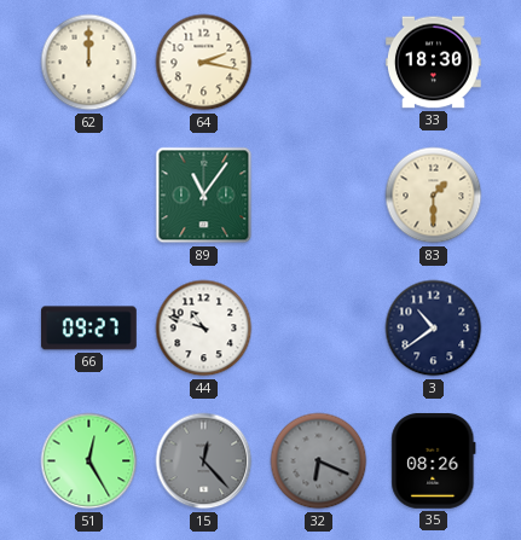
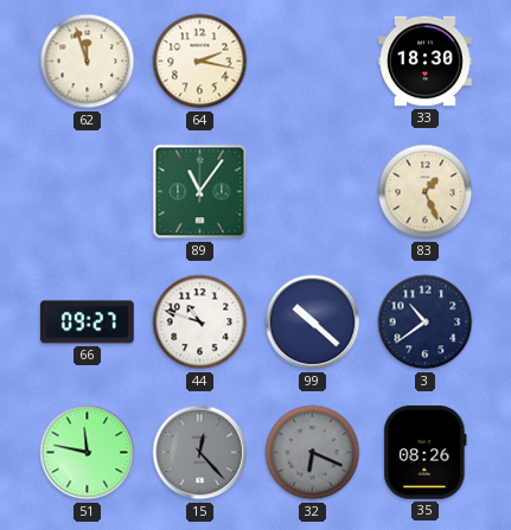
62: 12:00 -> 11:57
83: 1:30 -> 1:26
99: none -> 10:22
51: 12:25 -> 11:47
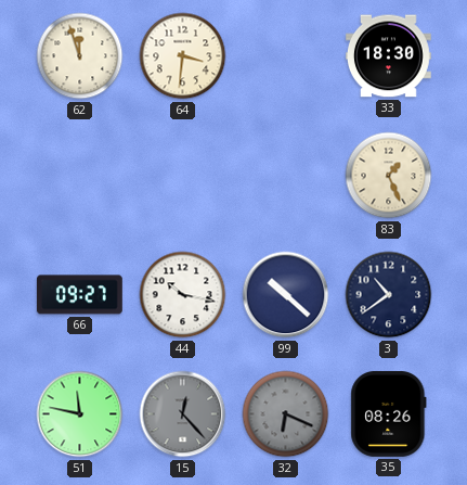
64: 2:17 -> 3:31
89: 11:06 -> none
44: 10:48 -> 10:17
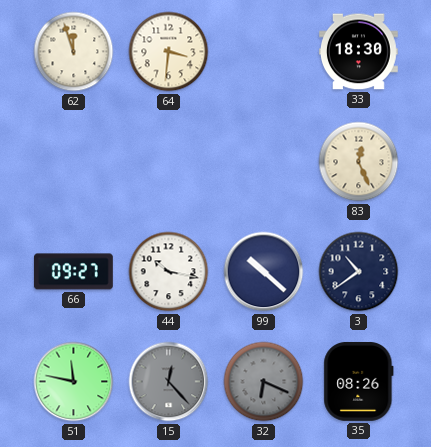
83: 1:26 -> 12:26
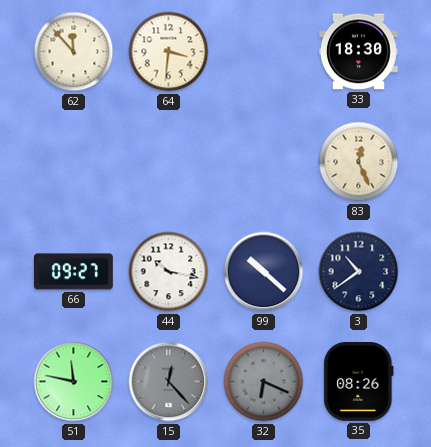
62: 11:57 -> 11:53
